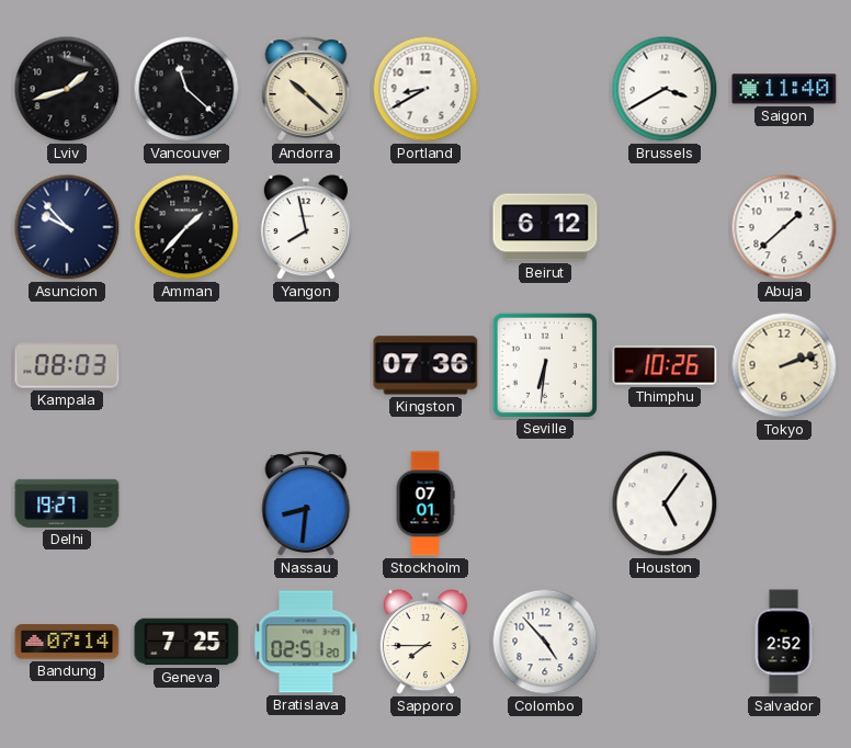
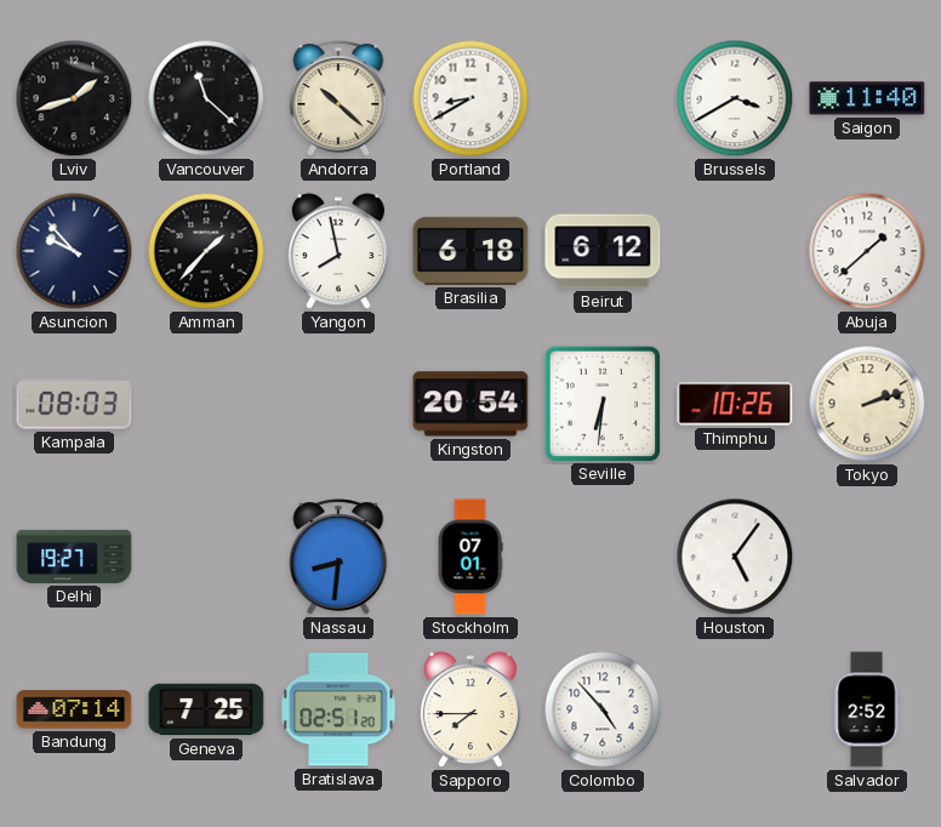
Brasilia: none -> 6:18
Kingston: 07:36 -> 20:54
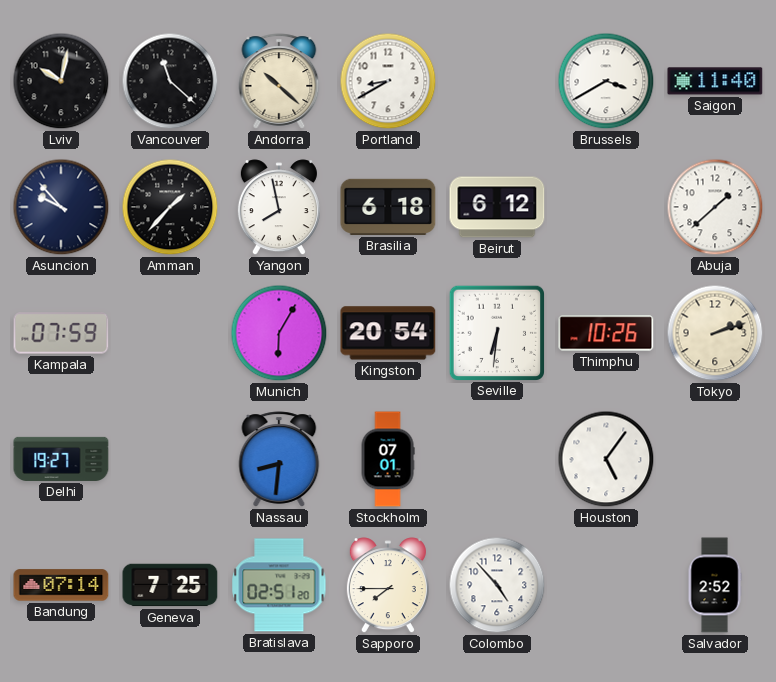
Lviv: 1:42 -> 10:02
Kampala: 08:03 -> 07:59
Munich: none -> 6:05
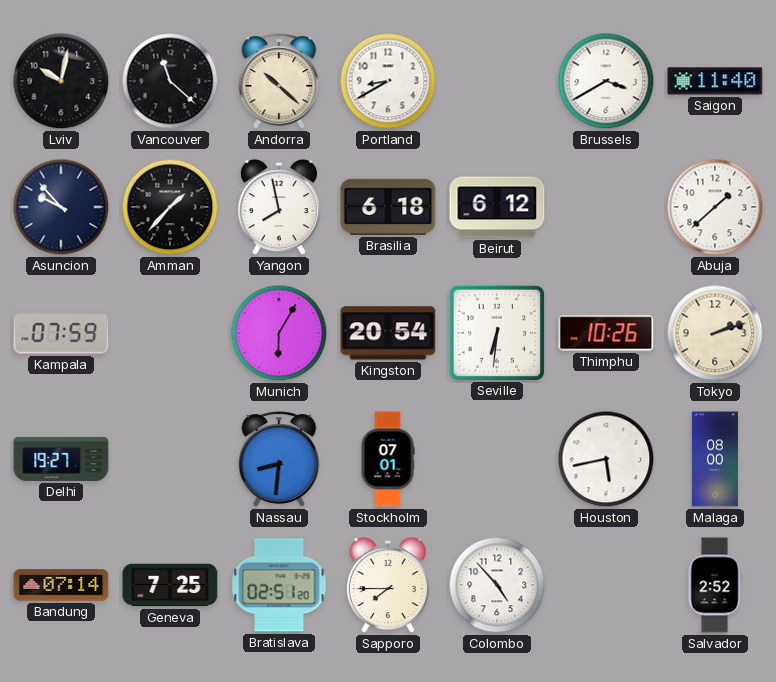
Houston: 5:06 -> 5:43
Malaga: none -> 08:00
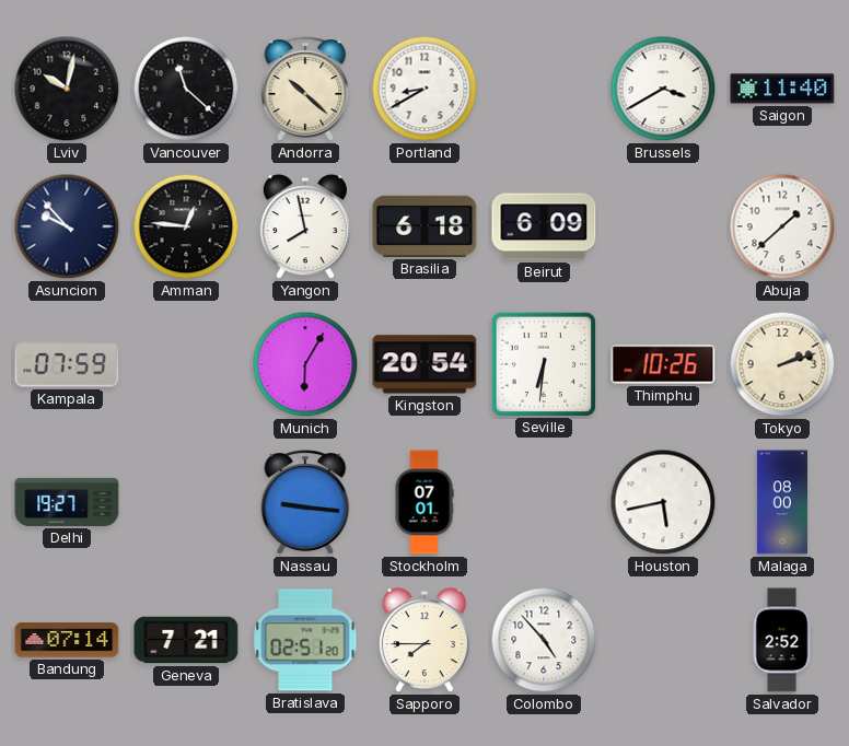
Amman: 1:37 -> 12:46
Beirut: 6:12 -> 6:09
Nassau: 8:31 -> 9:16
Geneva: 7:25 -> 7:21
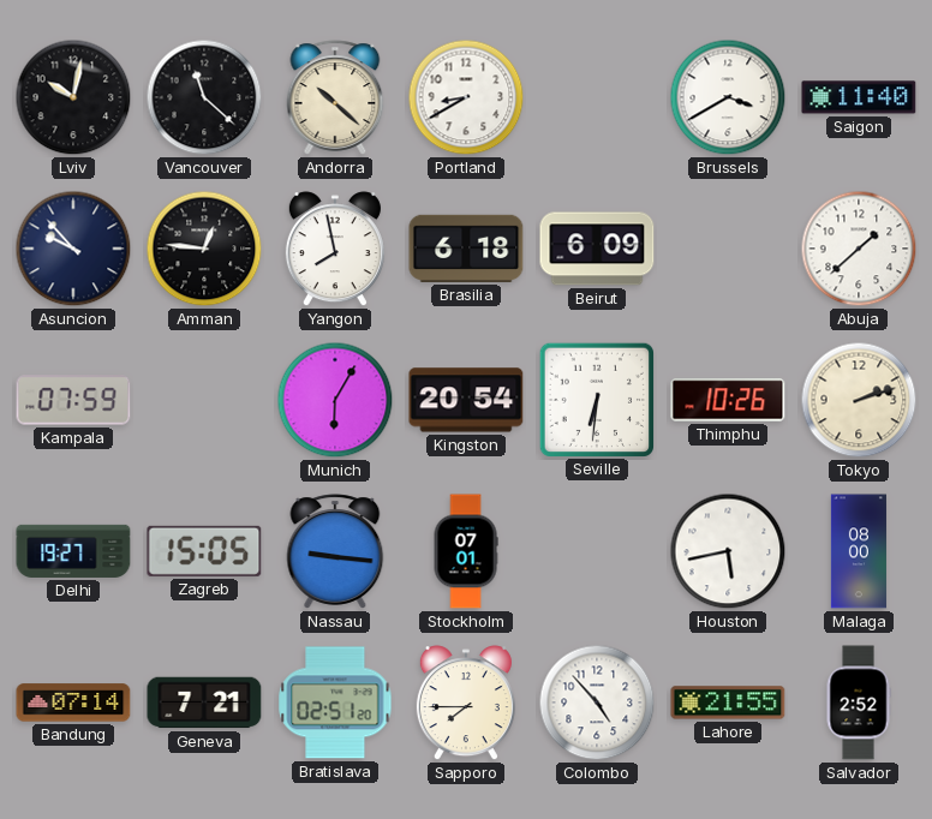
Zagreb: none -> 15:05
Lahore: none -> 21:55
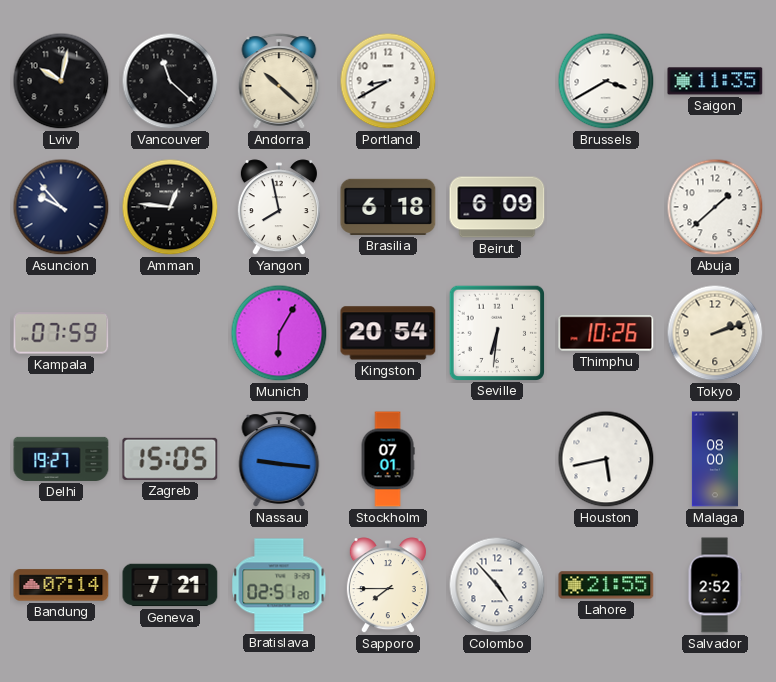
Saigon: 11:40 -> 11:35
